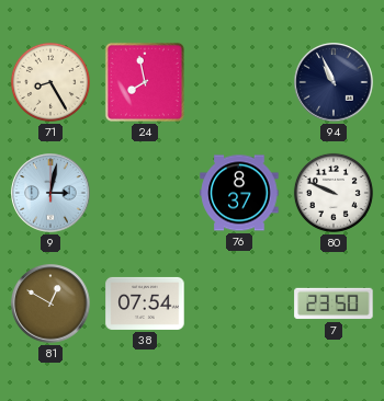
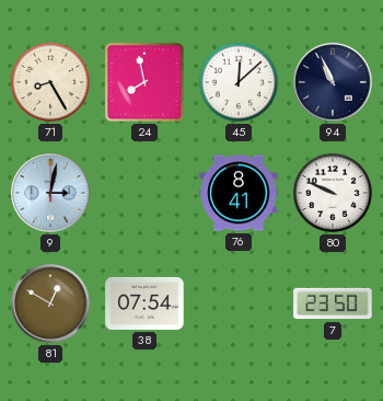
45: none -> 12:08
76: 8:37 -> 8:41
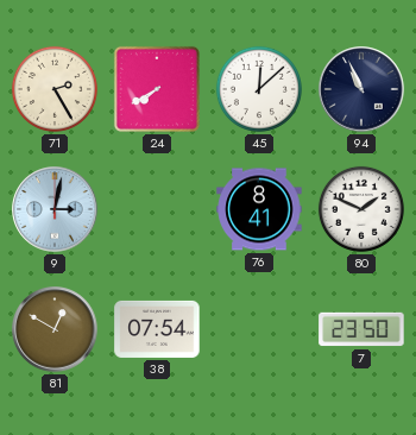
71: 8:25 -> 2:25
24: 7:58 -> 7:40
80: 9:49 -> 1:49
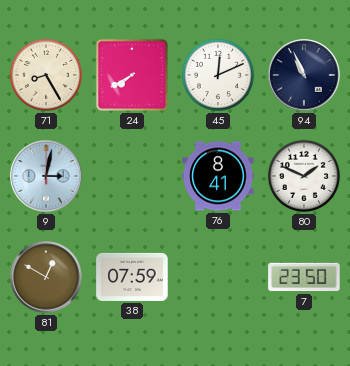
71: 2:25 -> 8:25
45: 12:08 -> 12:11
38: 07:54 -> 07:59
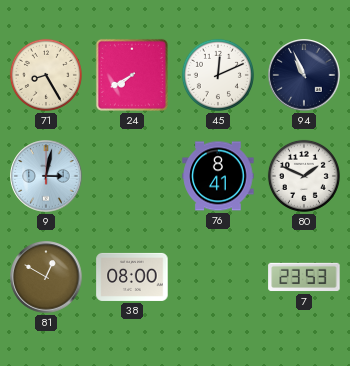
38: 07:59 -> 08:00
7: 23:50 -> 23:53
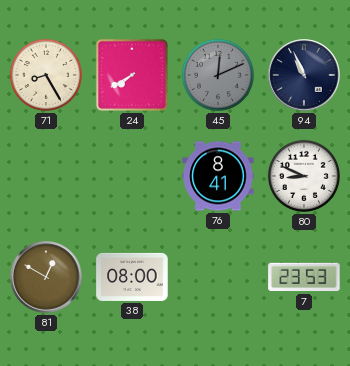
45 dial: white -> grey
9: 3:02 -> none
80: 1:49 -> 8:49
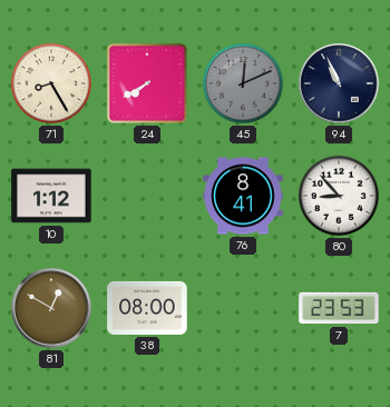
10: none -> 1:12
80: 8:49 -> 8:53
